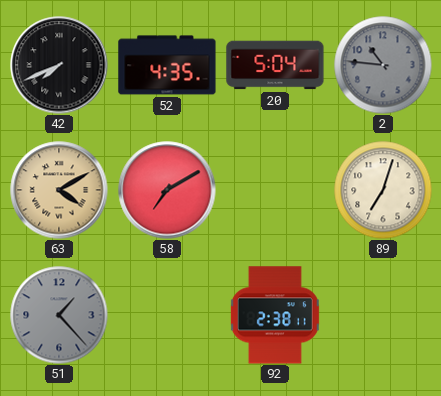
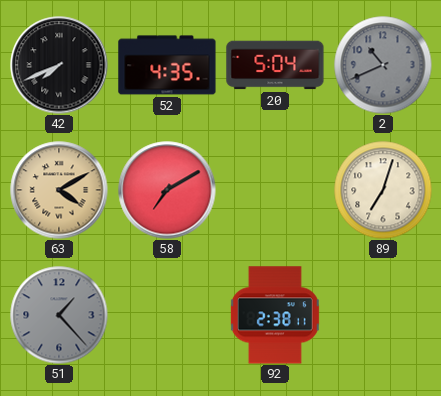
2: 10:46 -> 10:41
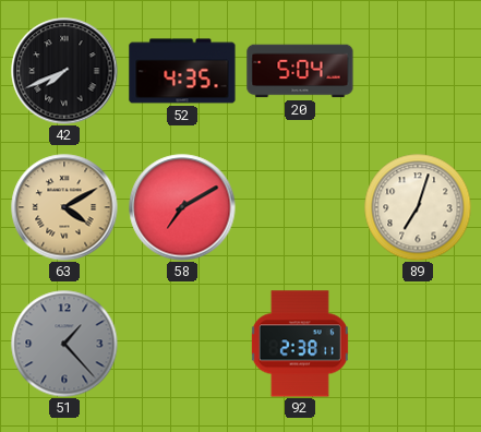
2: 10:41 -> none
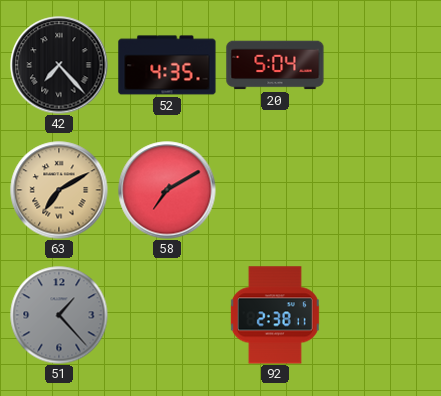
42: 7:41 -> 7:23
63: 4:10 -> 7:10
89: 7:03 -> none
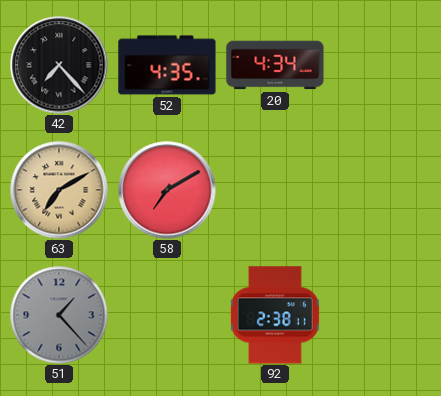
20: 5:04 -> 4:34
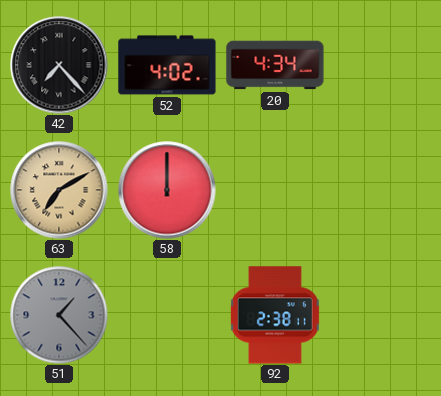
52: 4:35 -> 4:02
58: 7:10 -> 12:00
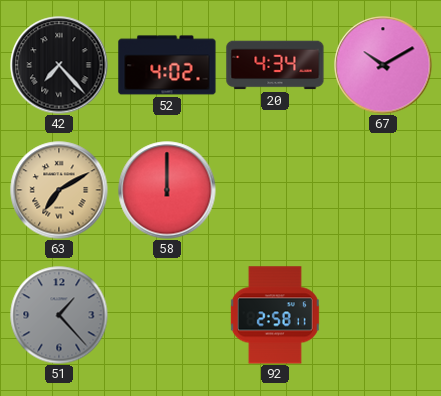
67: none -> 10:10
92: 2:38 -> 2:58
